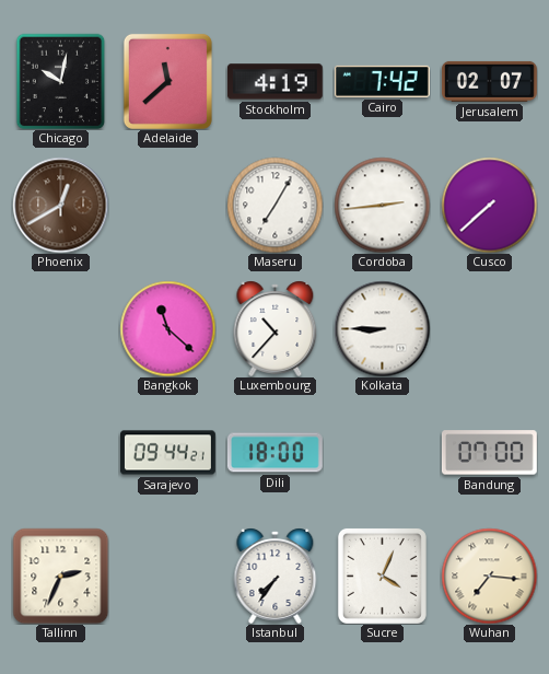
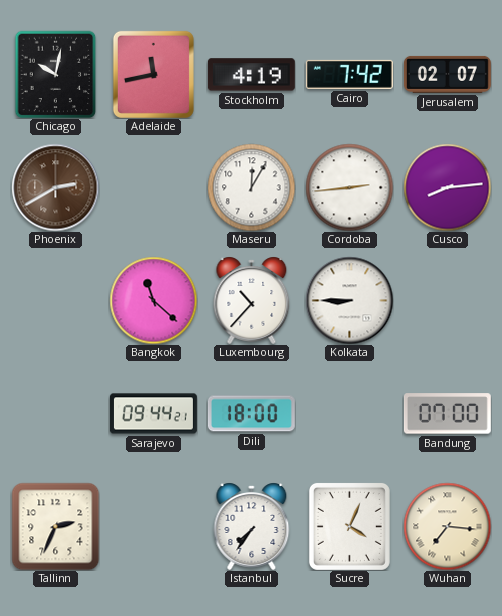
Adelaide: 11:38 -> 11:43
Phoenix: 12:40 -> 2:40
Maseru: 7:05 -> 12:05
Cusco: 7:38 -> 8:14
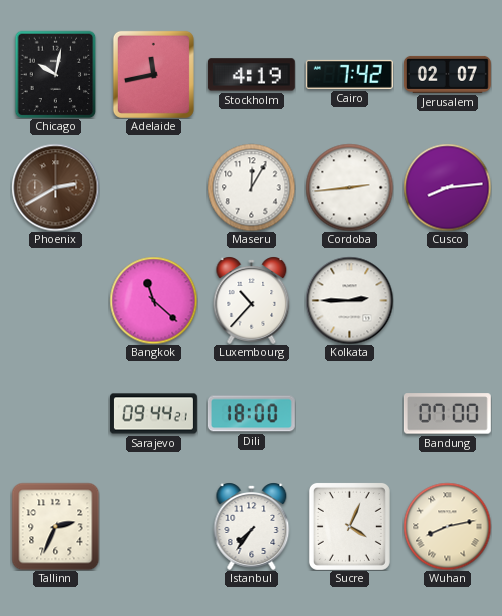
Kolkata: 8:45 -> 2:45
Wuhan: 7:16 -> 8:13
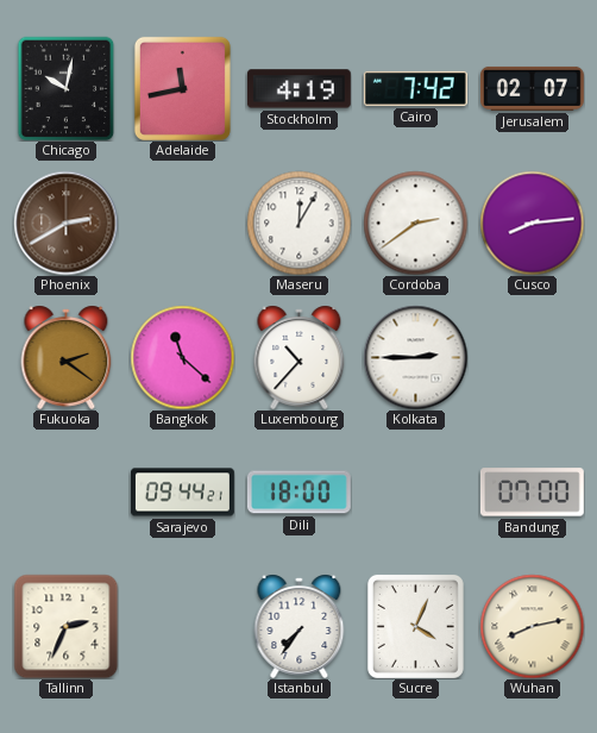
Cordoba: 2:44 -> 2:39
Fukuoka: none -> 2:21
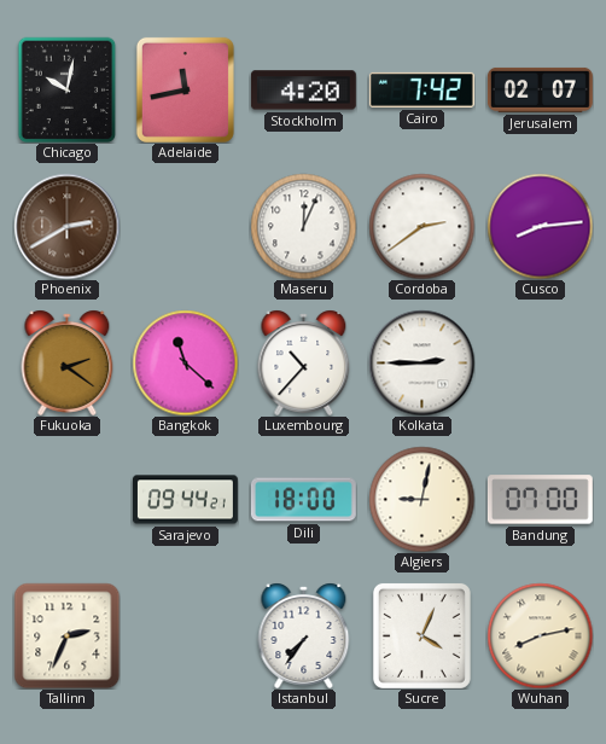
Stockholm: 4:19 -> 4:20
Maseru: 12:05 -> 12:04
Algiers: none -> 9:02
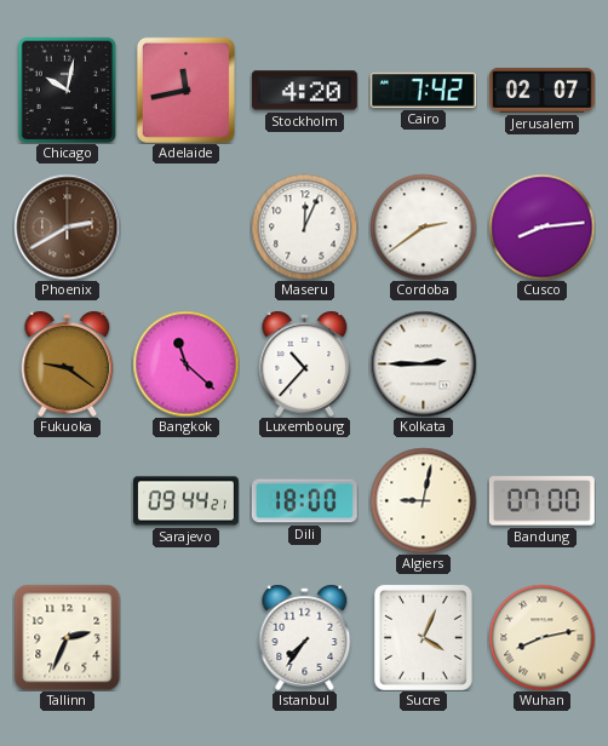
Fukuoka: 2:21 -> 9:21
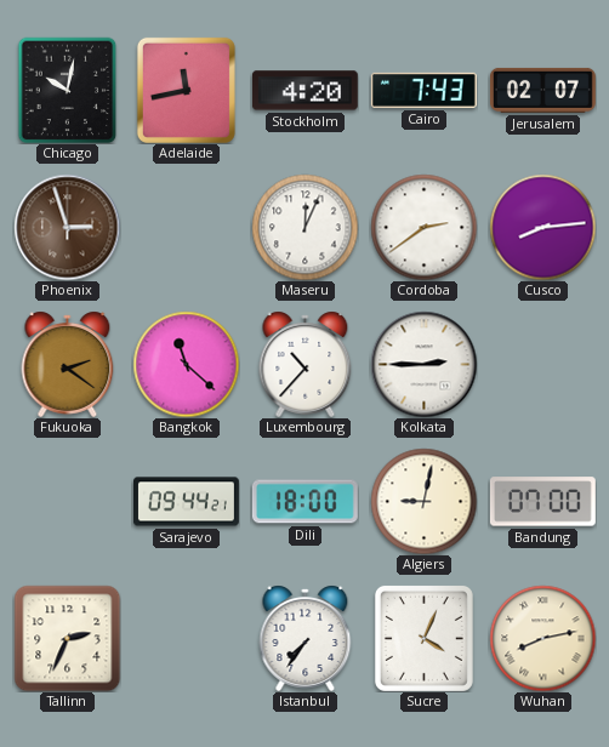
Cairo: 7:42 -> 7:43
Phoenix: 2:40 -> 2:57
Fukuoka: 9:21 -> 2:21
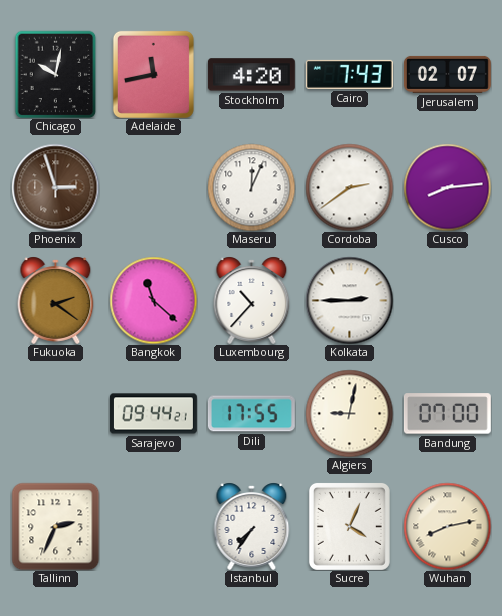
Dili: 18:00 -> 17:55
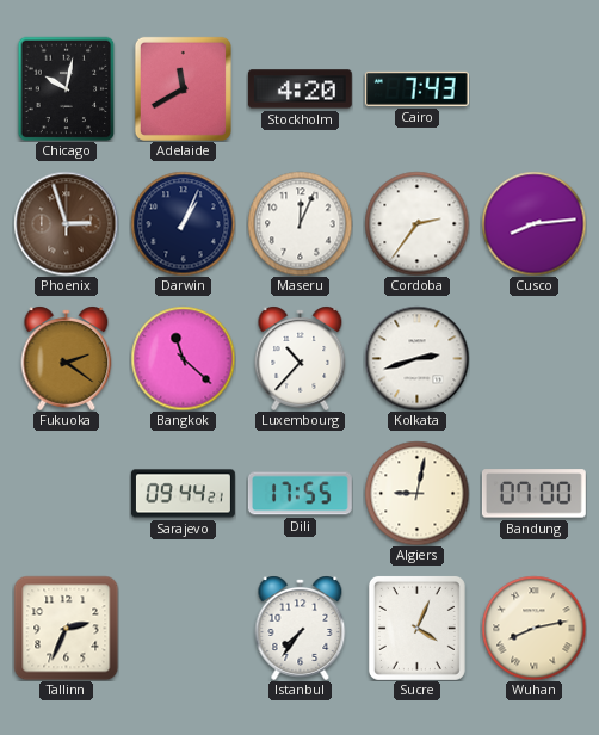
Adelaide: 11:43 -> 11:40
Jerusalem: 02:07 -> none
Darwin: none -> 1:04
Cordoba: 2:39 -> 2:36
Kolkata: 2:45 -> 2:42
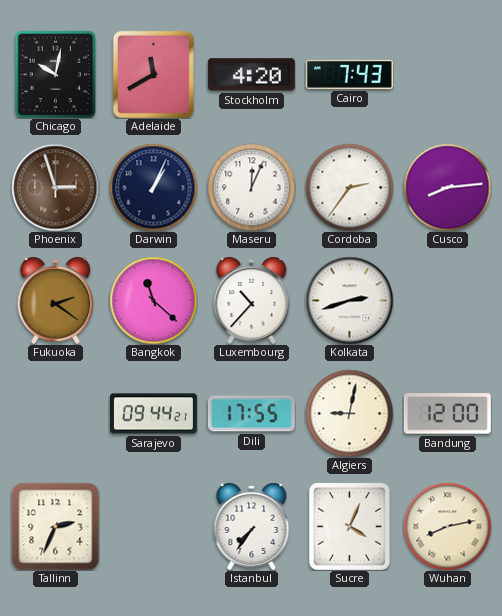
Bandung: 07:00 -> 12:00
